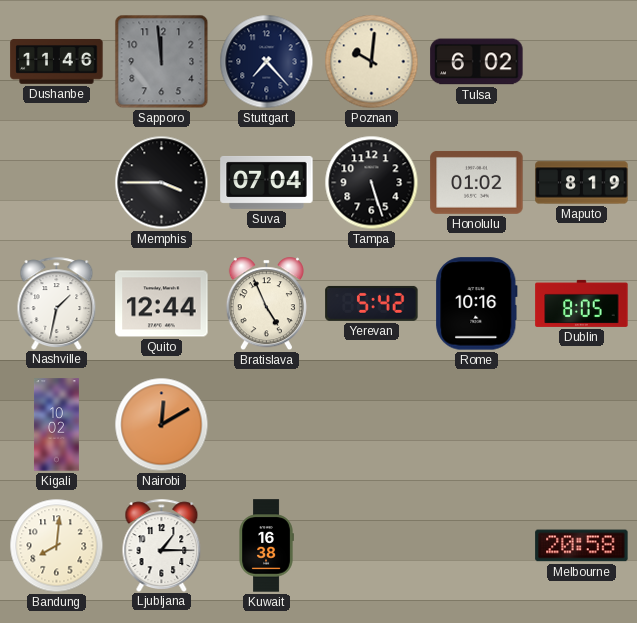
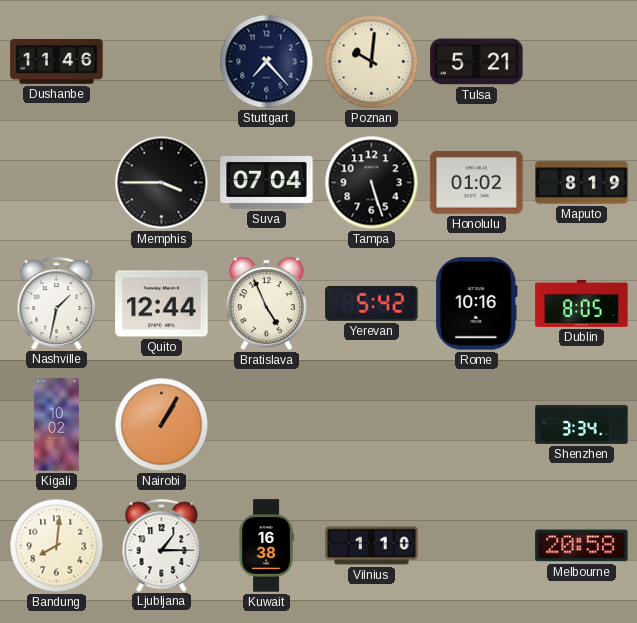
Sapporo: 11:59 -> none
Tulsa: 6:02 -> 5:21
Nairobi: 12:10 -> 1:05
Shenzhen: none -> 3:34
Vilnius: none -> 1:10
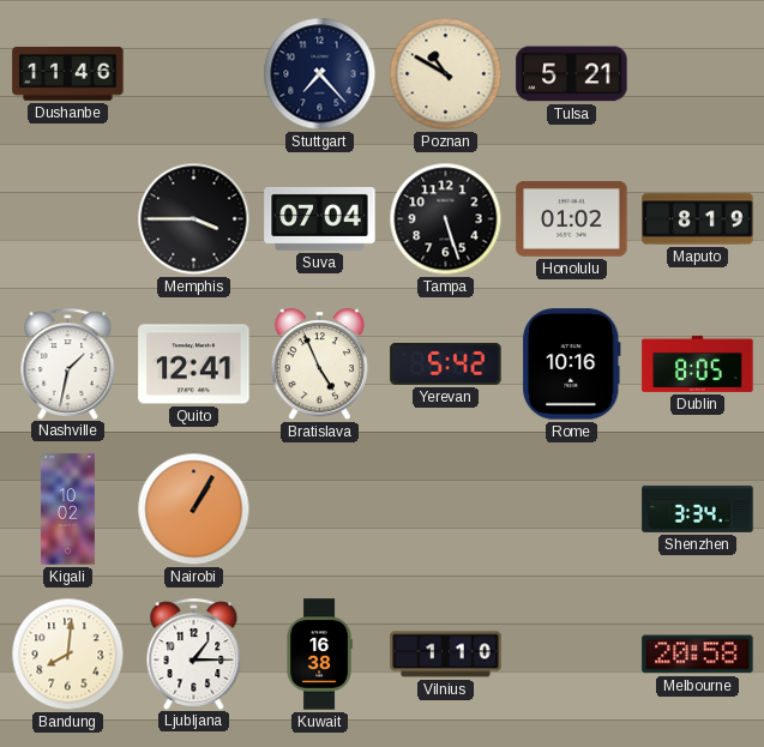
Poznan: 10:01 -> 10:50
Quito: 12:44 -> 12:41
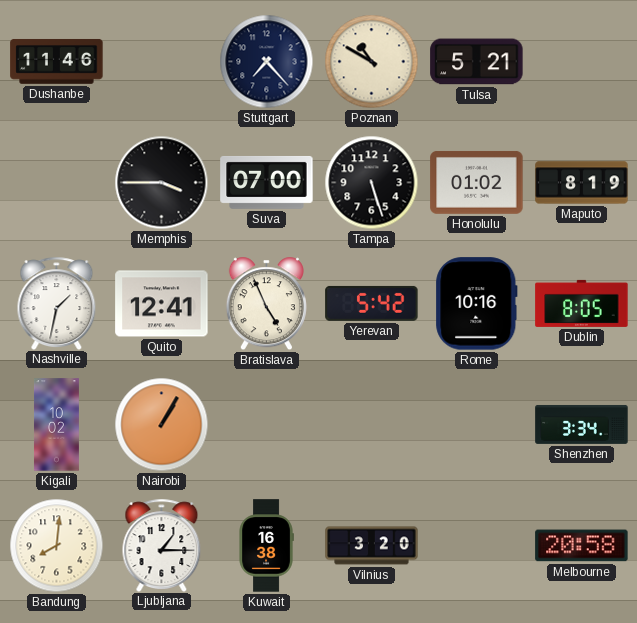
Suva: 07:04 -> 07:00
Vilnius: 1:10 -> 3:20
